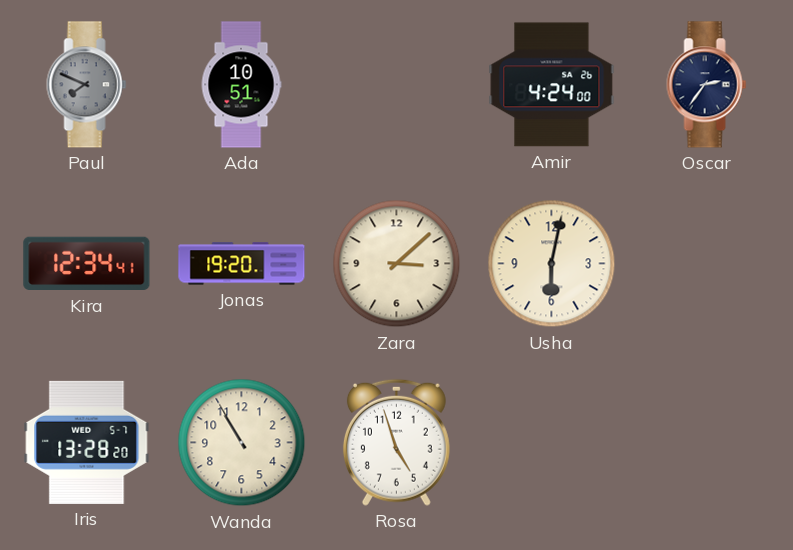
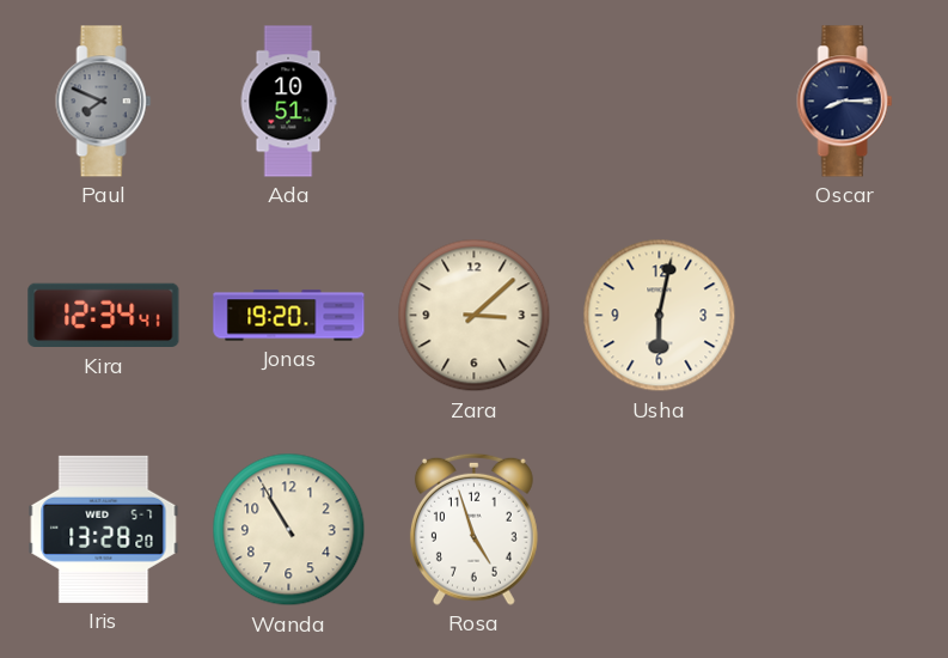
Amir: 4:24 -> none
Oscar: 2:36 -> 8:15
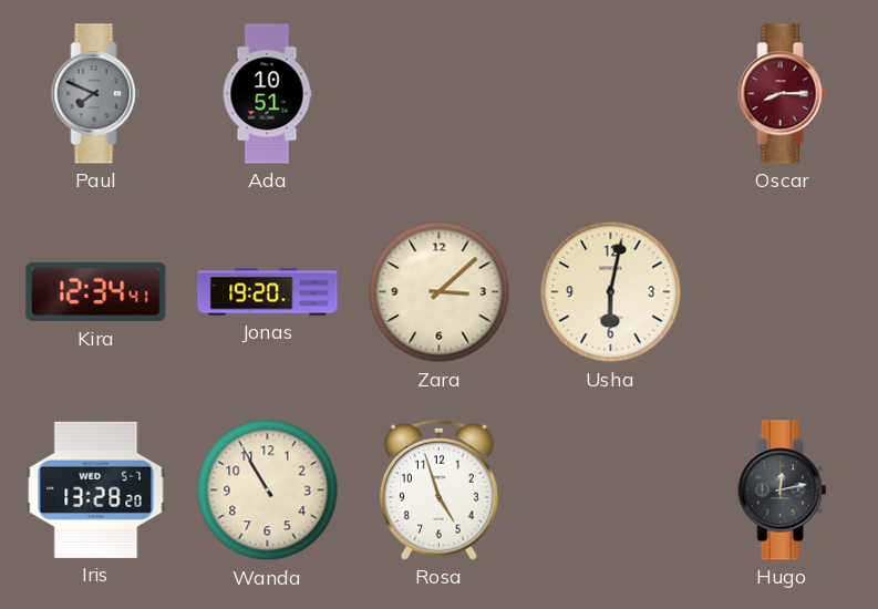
Oscar dial: navy -> burgundy
Hugo: none -> 12:13
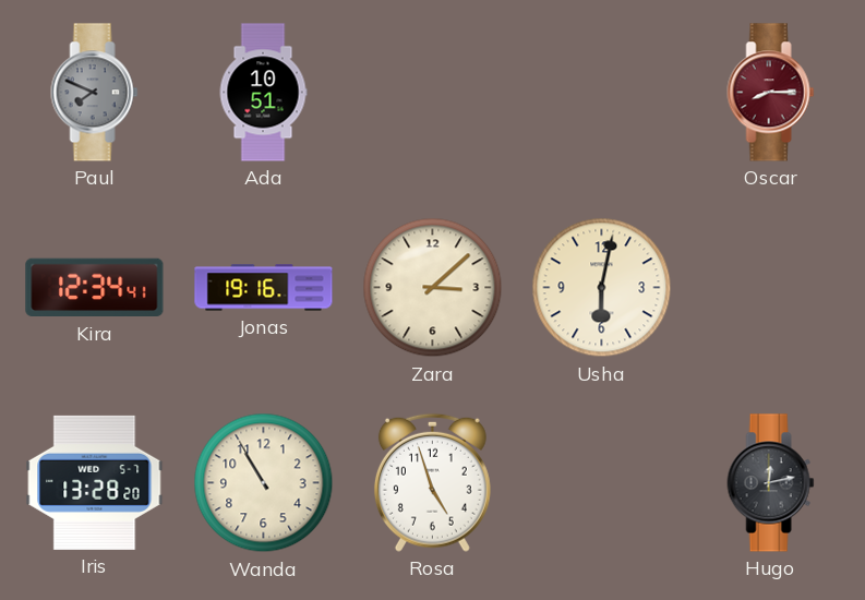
Jonas: 19:20 -> 19:16
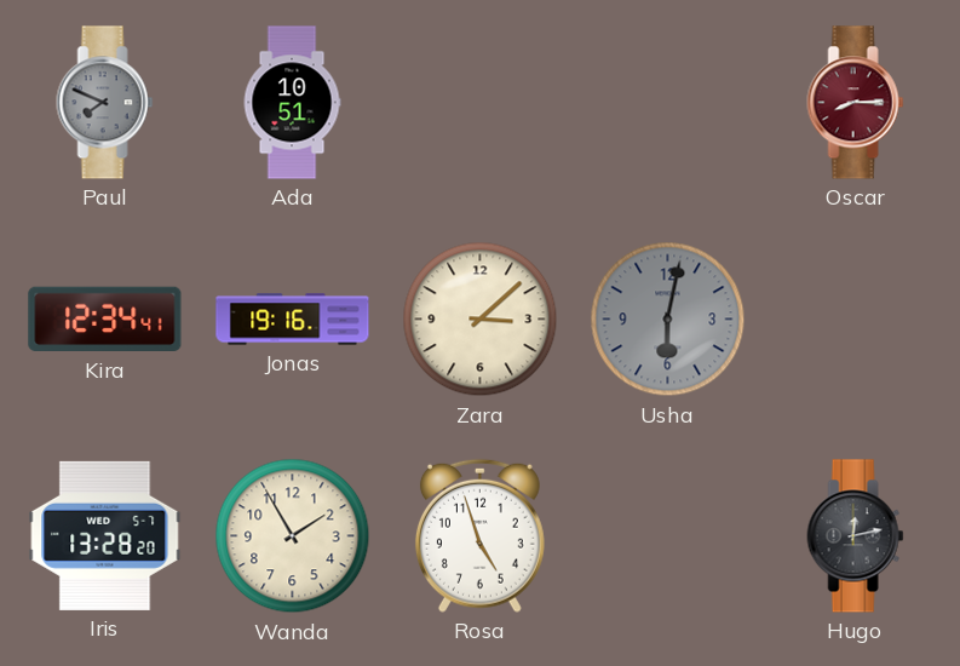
Usha dial: cream -> grey
Wanda: 10:55 -> 1:55
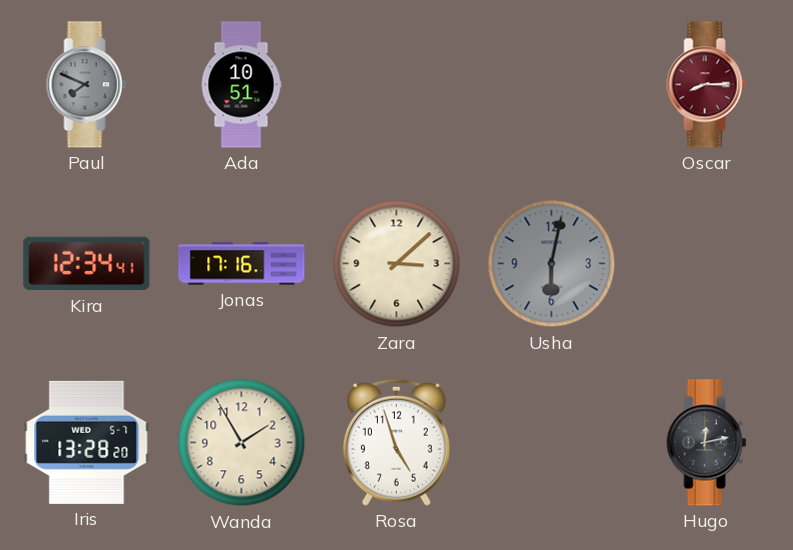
Jonas: 19:16 -> 17:16
